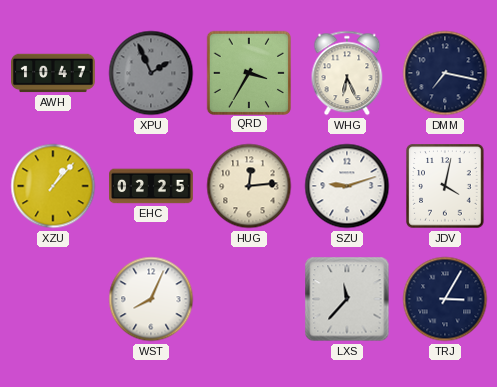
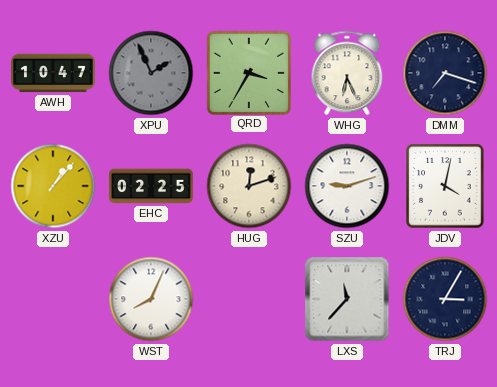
DMM: 7:17 -> 7:18
HUG: 12:14 -> 12:12
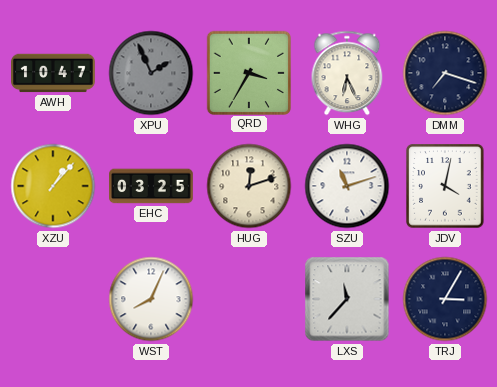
EHC: 02:25 -> 03:25
SZU: 9:12 -> 11:12
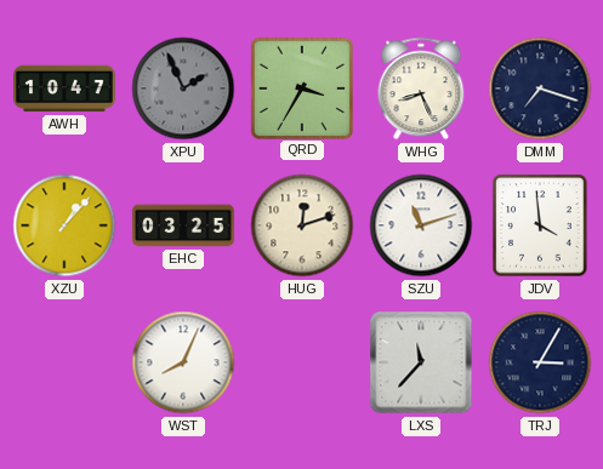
WHG: 6:26 -> 8:26
JDV: 4:02 -> 3:59
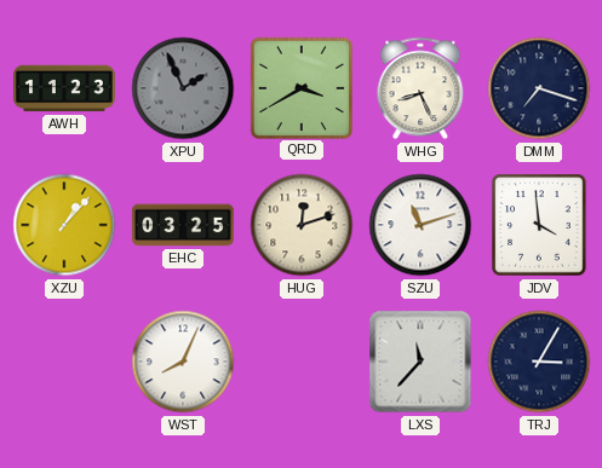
AWH: 10:47 -> 11:23
QRD: 3:35 -> 3:40
